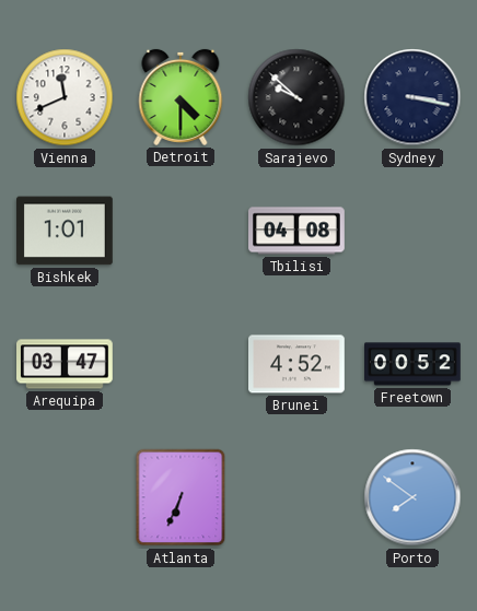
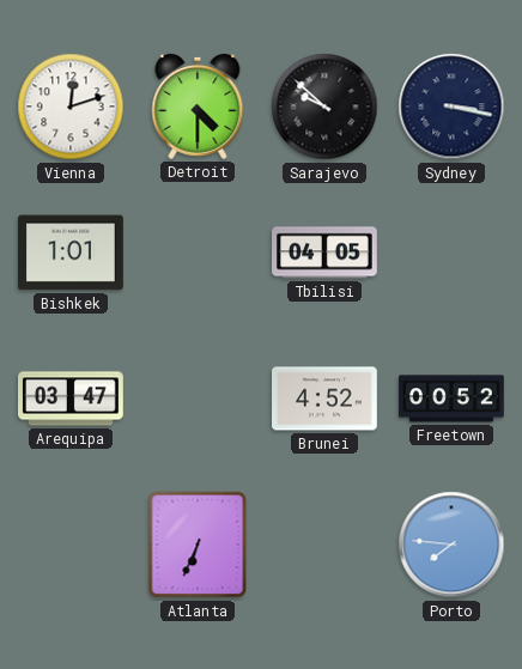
Vienna: 11:41 -> 12:12
Tbilisi: 04:08 -> 04:05
Porto: 7:51 -> 7:46
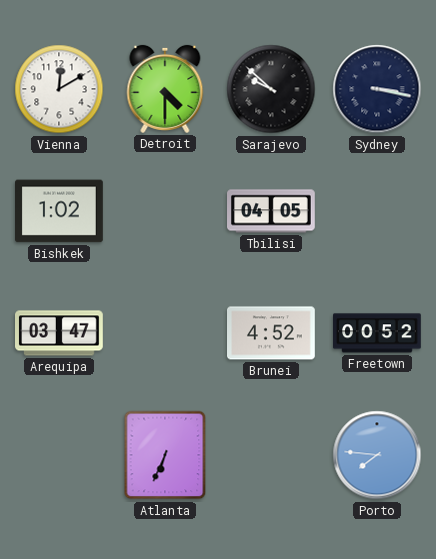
Vienna: 12:12 -> 12:10
Bishkek: 1:01 -> 1:02
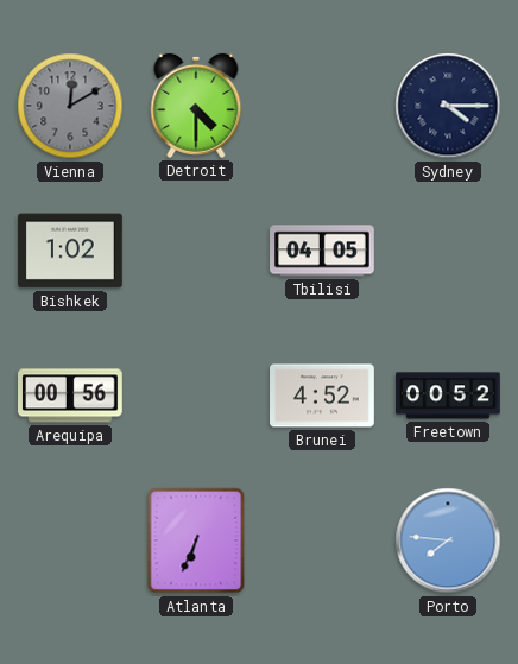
Vienna dial: white -> grey
Sarajevo: 9:52 -> none
Sydney: 3:17 -> 4:15
Arequipa: 03:47 -> 00:56
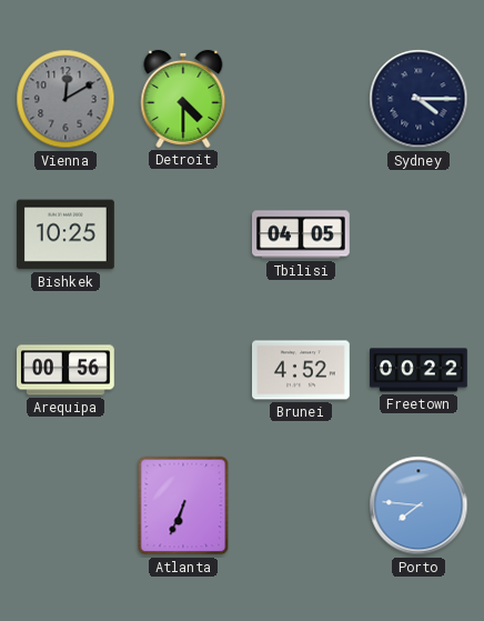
Bishkek: 1:02 -> 10:25
Freetown: 00:52 -> 00:22
